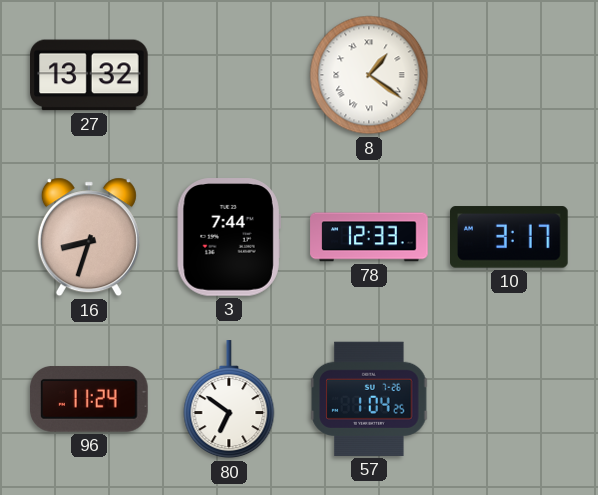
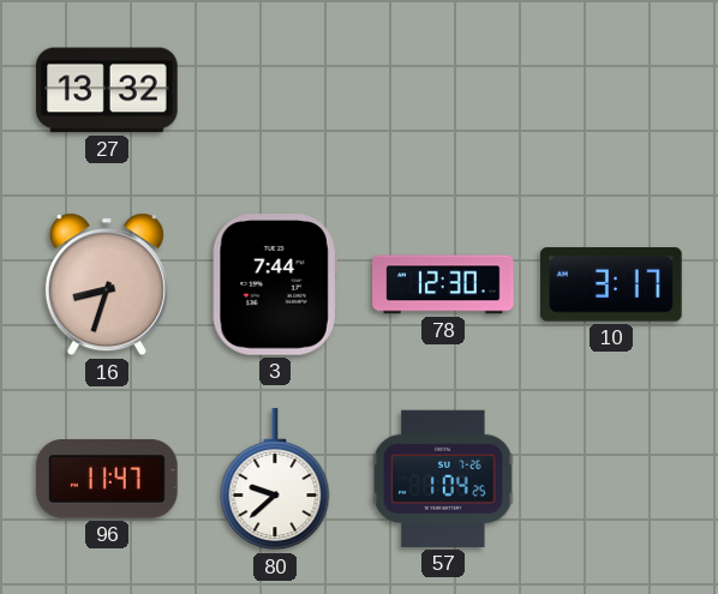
8: 1:21 -> none
78: 12:33 -> 12:30
96: 11:24 -> 11:47
80: 6:51 -> 9:38
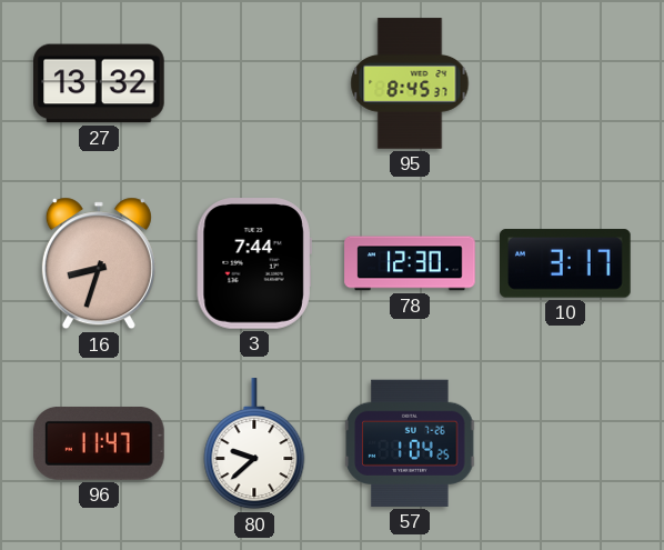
95: none -> 8:45
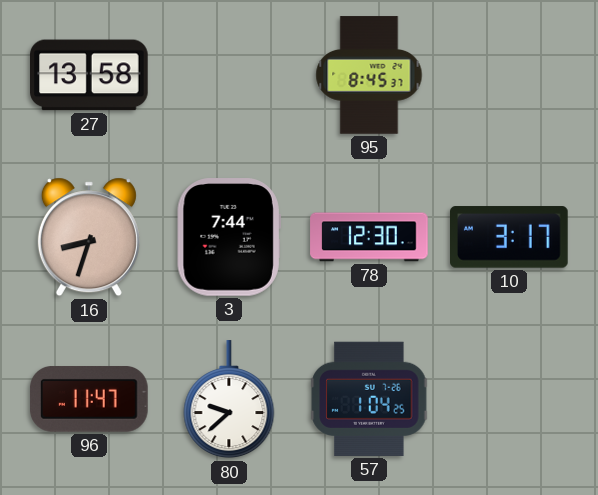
27: 13:32 -> 13:58
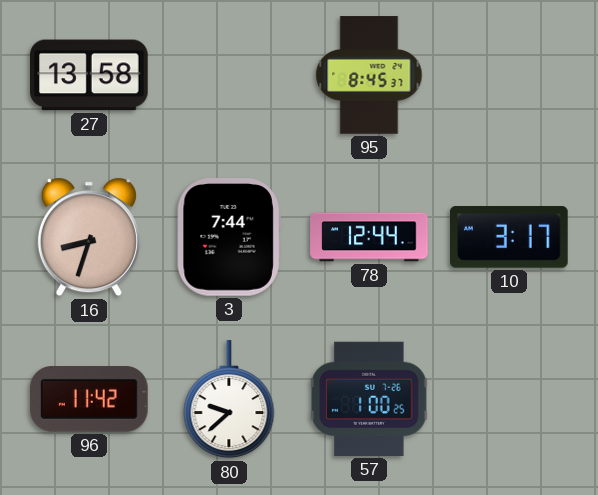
78: 12:30 -> 12:44
96: 11:47 -> 11:42
57: 1:04 -> 1:00
